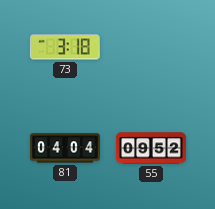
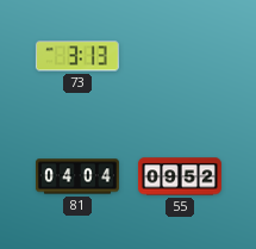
73: 3:18 -> 3:13
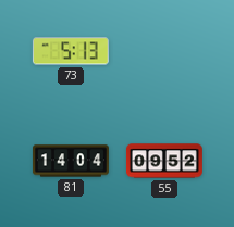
73: 3:13 -> 5:13
81: 04:04 -> 14:04
